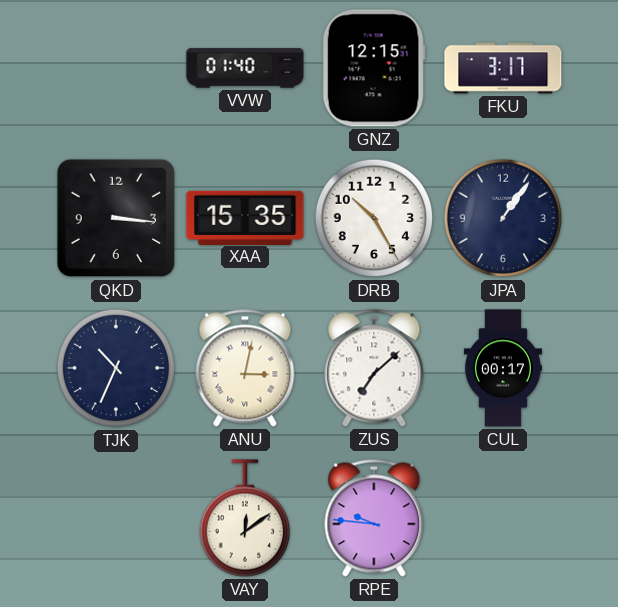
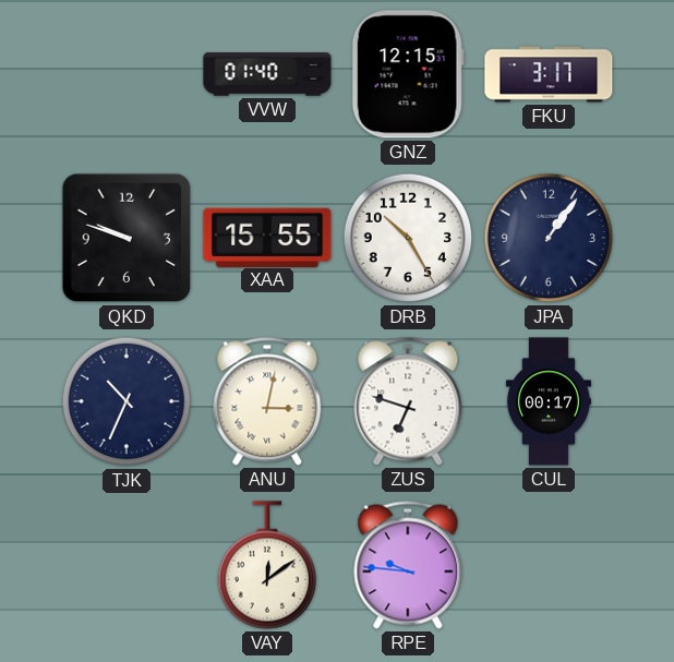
QKD: 3:16 -> 9:48
XAA: 15:35 -> 15:55
ZUS: 7:08 -> 6:48
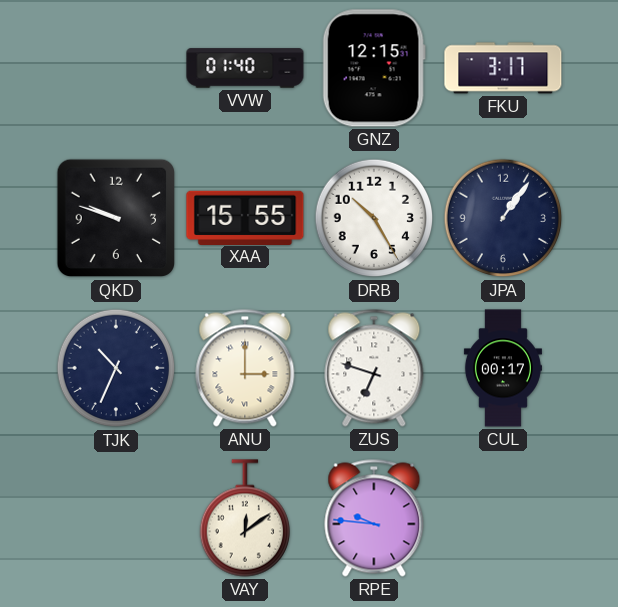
ANU: 3:02 -> 3:00
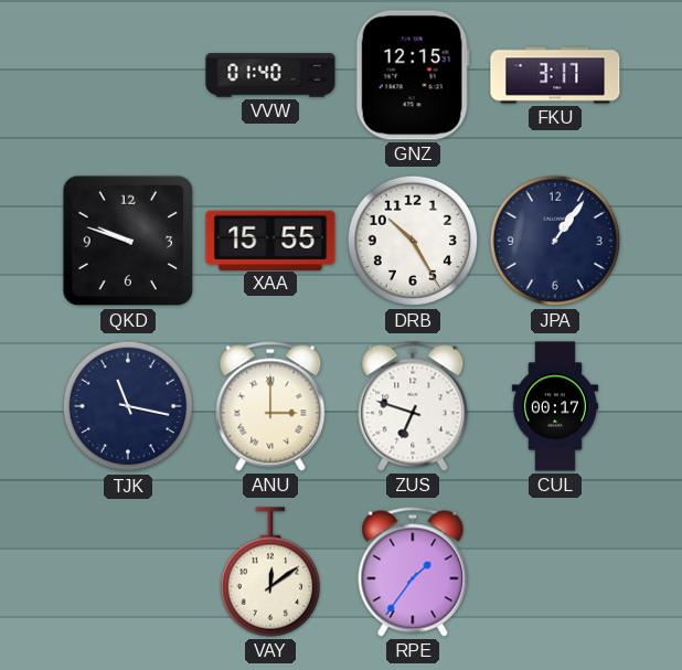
TJK: 10:34 -> 11:17
RPE: 9:46 -> 1:36
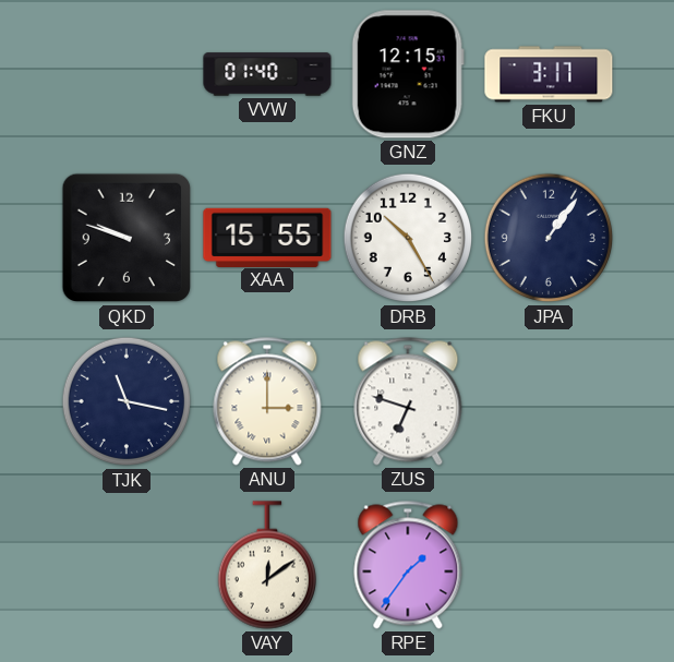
CUL: 00:17 -> none
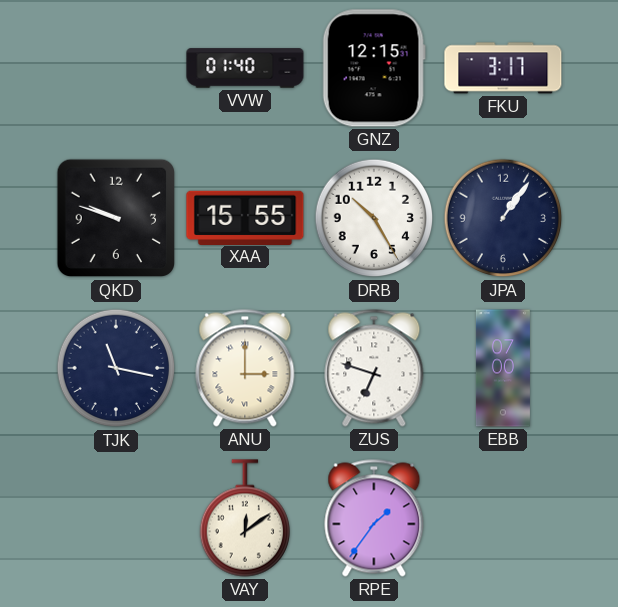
EBB: none -> 07:00
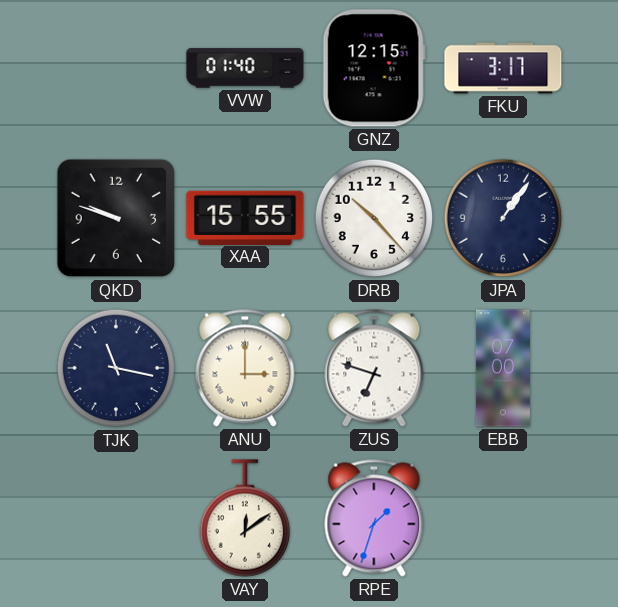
DRB: 10:25 -> 10:23
RPE: 1:36 -> 1:33
